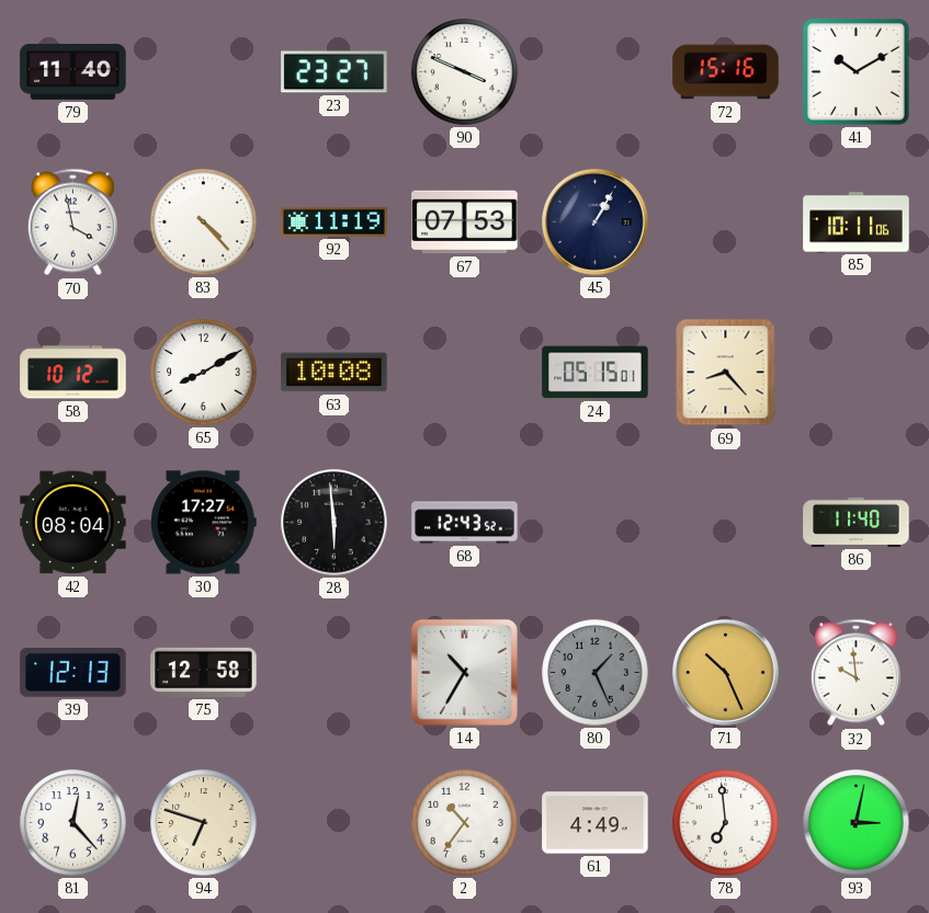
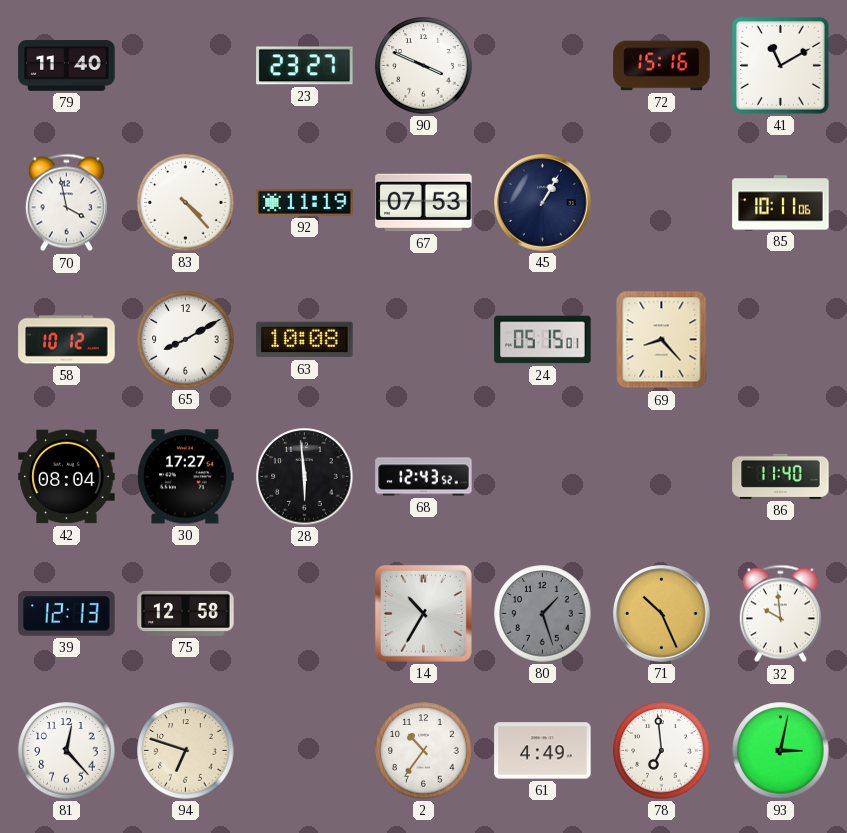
41: 10:10 -> 11:10
80: 1:26 -> 1:27
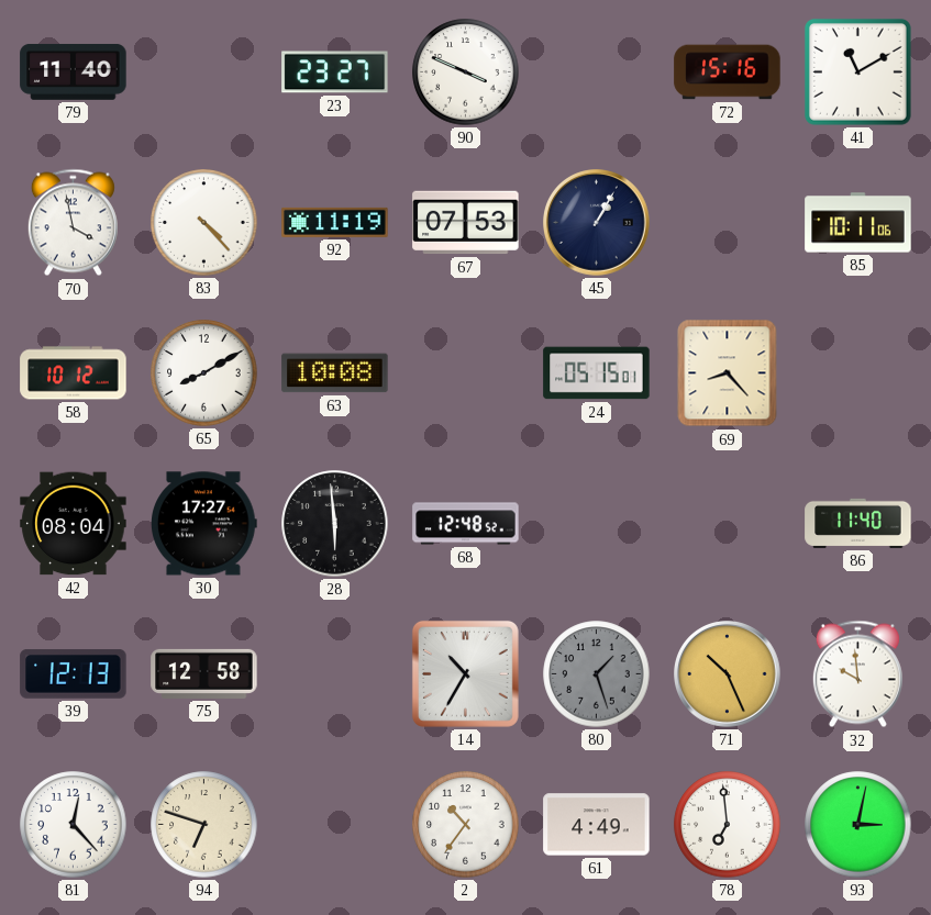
68: 12:43 -> 12:48
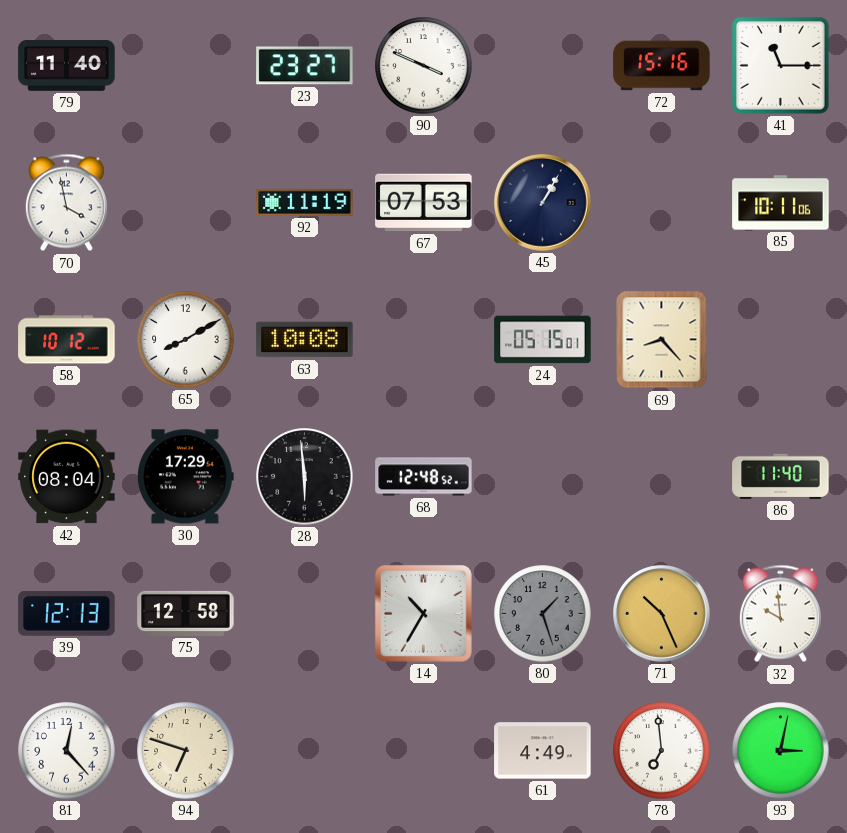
41: 11:10 -> 11:15
83: 4:23 -> none
30: 17:27 -> 17:29
2: 10:36 -> none
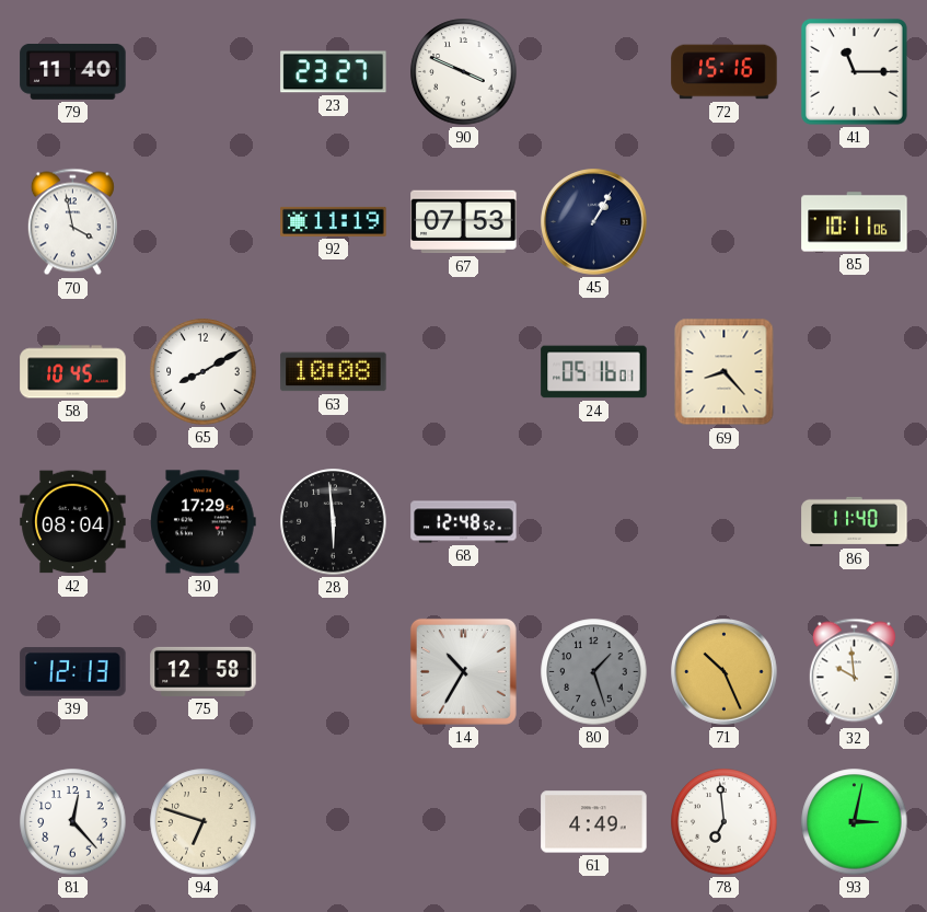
58: 10:12 -> 10:45
24: 05:15 -> 05:16
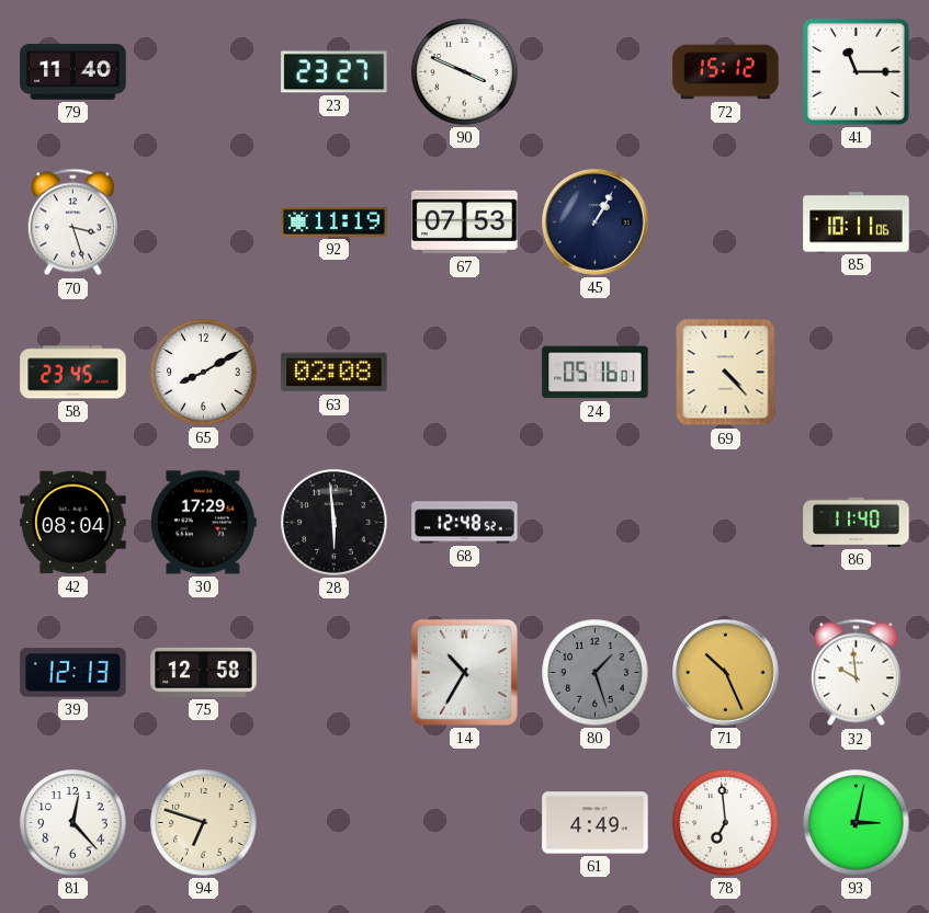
72: 15:16 -> 15:12
70: 3:58 -> 3:27
58: 10:45 -> 23:45
63: 10:08 -> 02:08
69: 8:23 -> 4:23
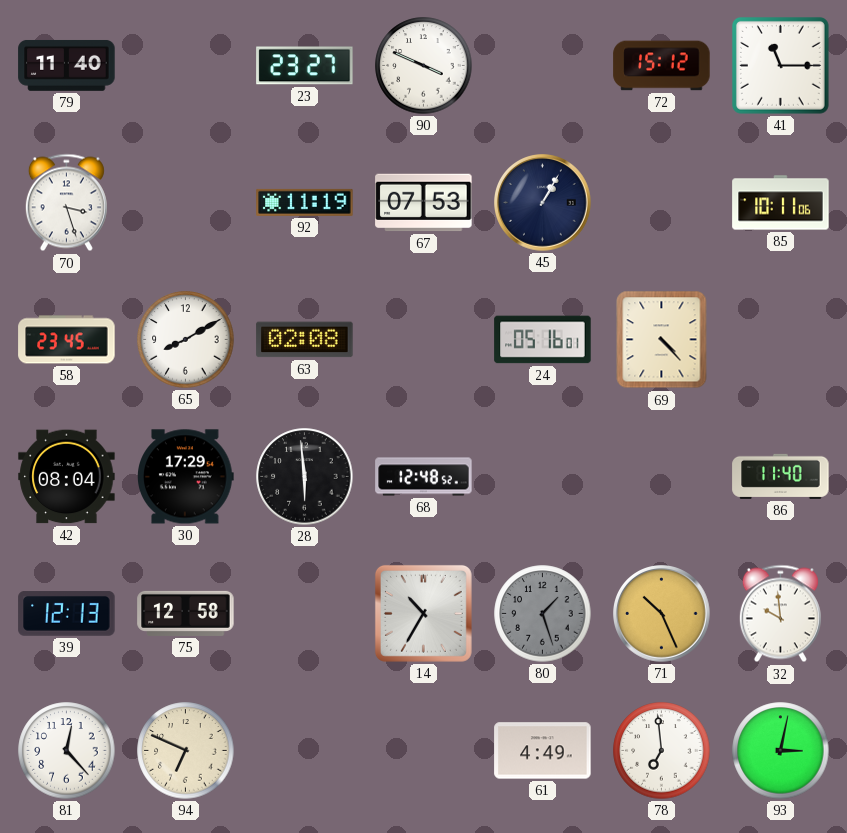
94: 6:48 -> 6:49
